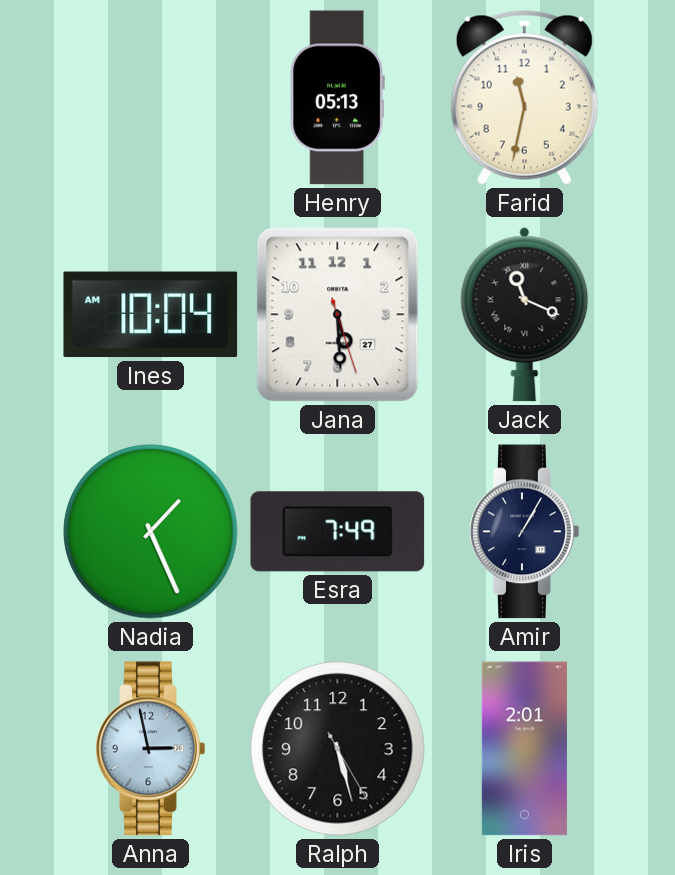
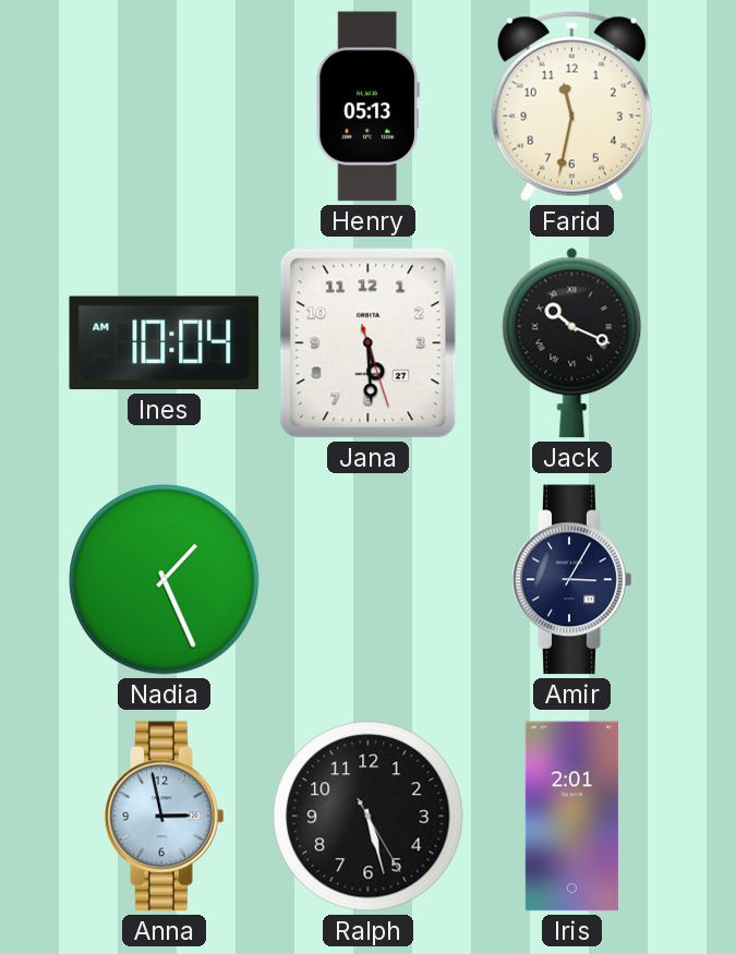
Jack: 11:19 -> 10:19
Esra: 7:49 -> none
Amir: 1:05 -> 3:05
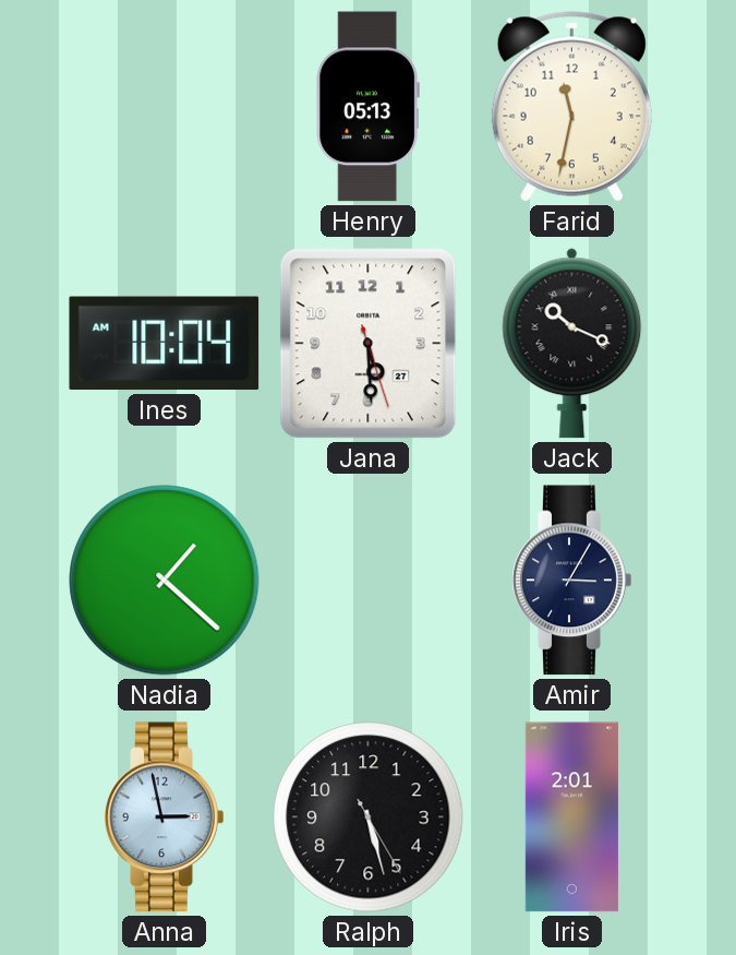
Nadia: 1:26 -> 1:22
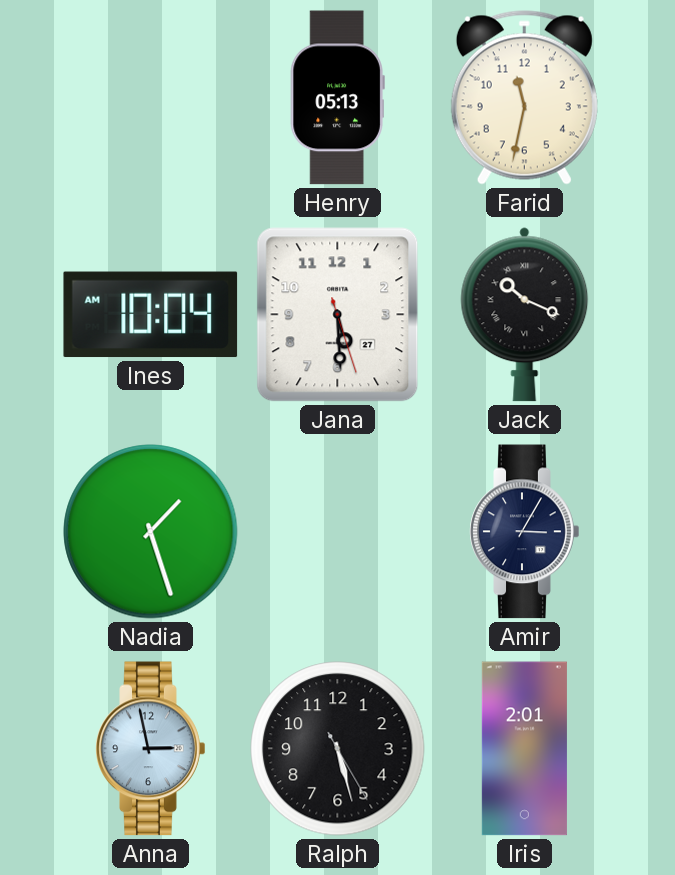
Nadia: 1:22 -> 1:27
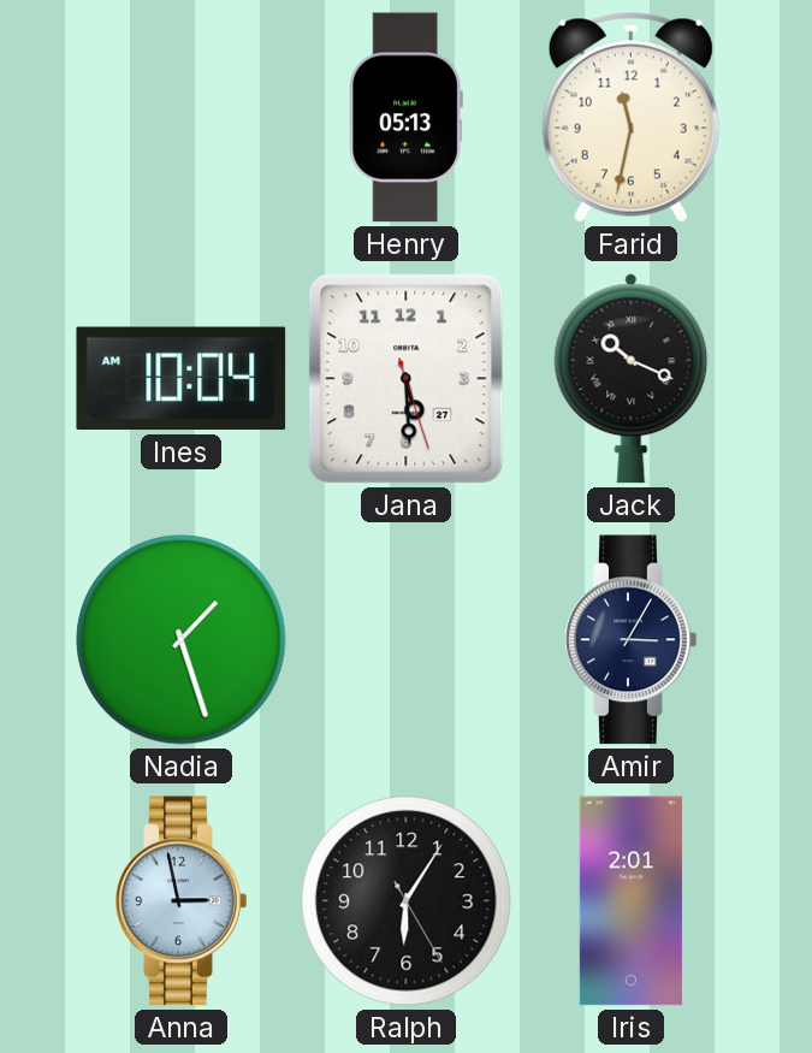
Ralph: 5:27 -> 6:05
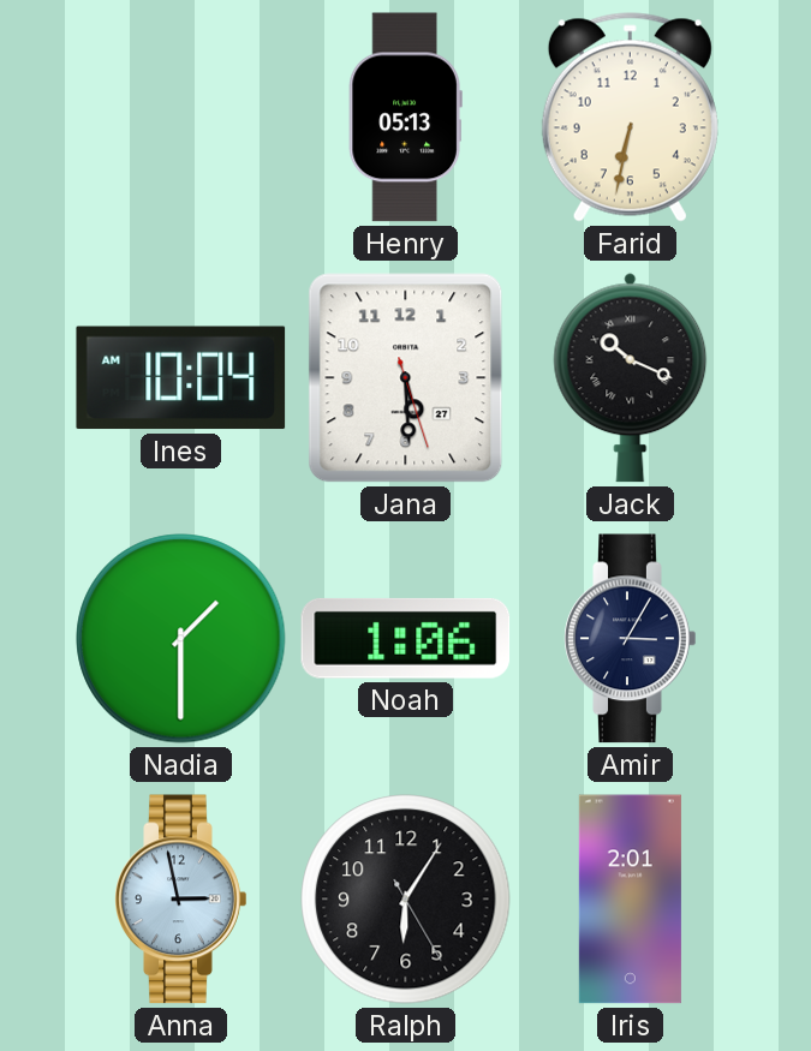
Farid: 11:32 -> 6:32
Nadia: 1:27 -> 1:30
Noah: none -> 1:06
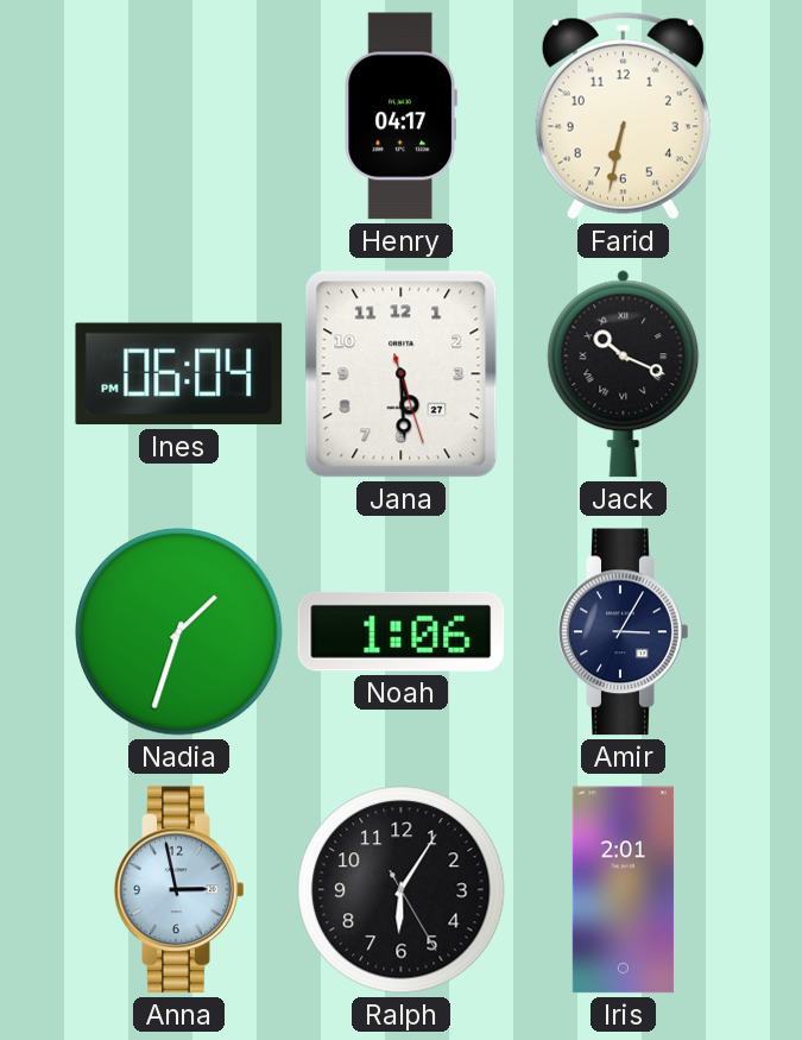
Henry: 05:13 -> 04:17
Ines: 10:04 -> 06:04
Nadia: 1:30 -> 1:33
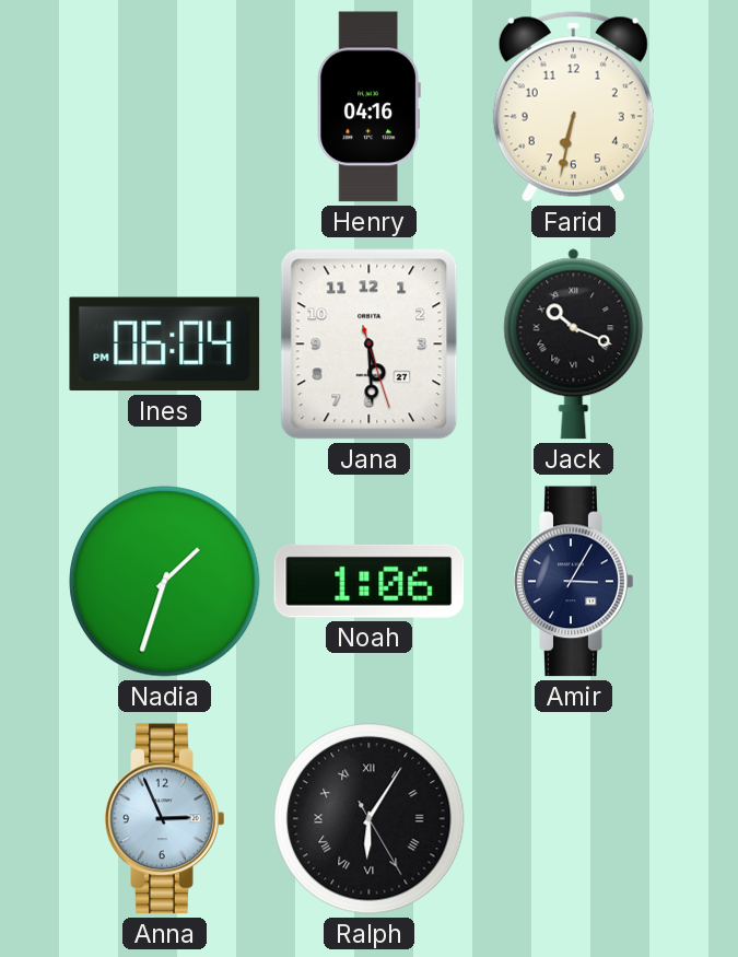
Henry: 04:17 -> 04:16
Anna: 2:58 -> 2:56
Ralph numerals: Arabic -> Roman
Iris: 2:01 -> none
